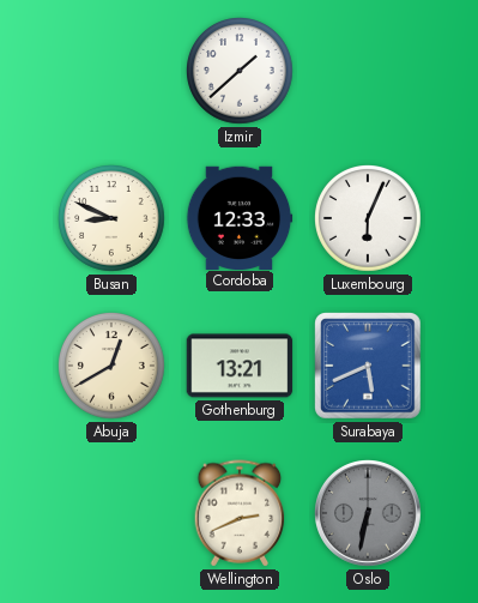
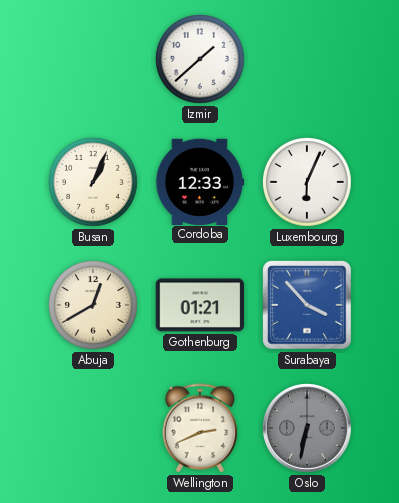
Busan: 8:49 -> 1:04
Gothenburg: 13:21 -> 01:21
Surabaya: 5:41 -> 3:53
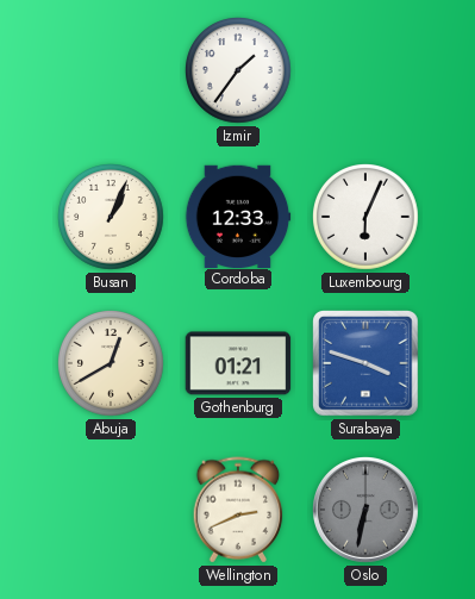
Izmir: 1:38 -> 1:36
Surabaya: 3:53 -> 3:48
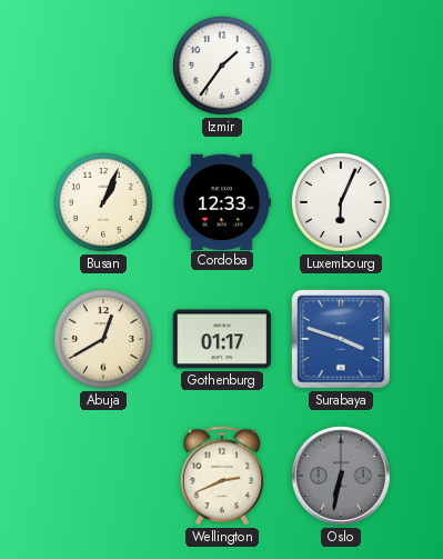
Gothenburg: 01:21 -> 01:17
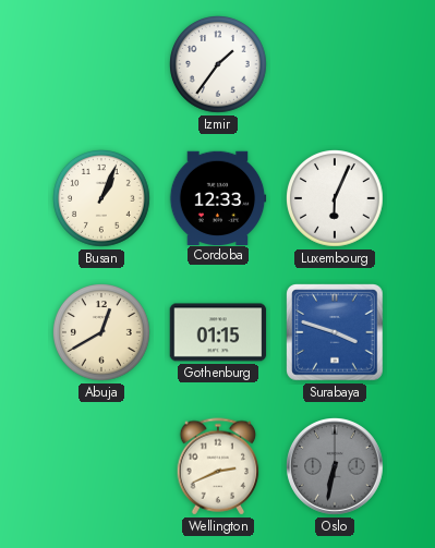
Gothenburg: 01:17 -> 01:15
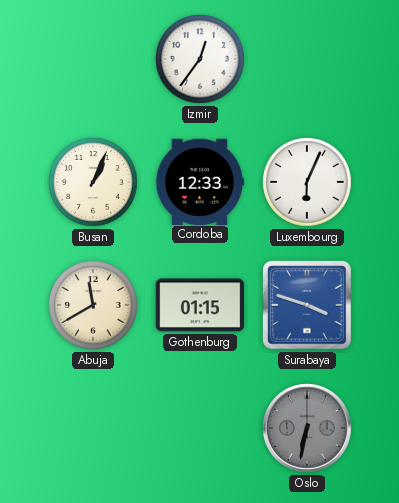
Izmir: 1:36 -> 12:36
Abuja: 12:40 -> 11:40
Wellington: 2:41 -> none
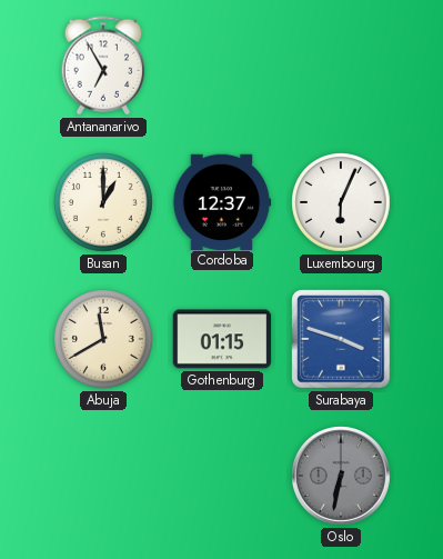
Antananarivo: none -> 6:55
Izmir: 12:36 -> none
Busan: 1:04 -> 1:00
Cordoba: 12:33 -> 12:37
